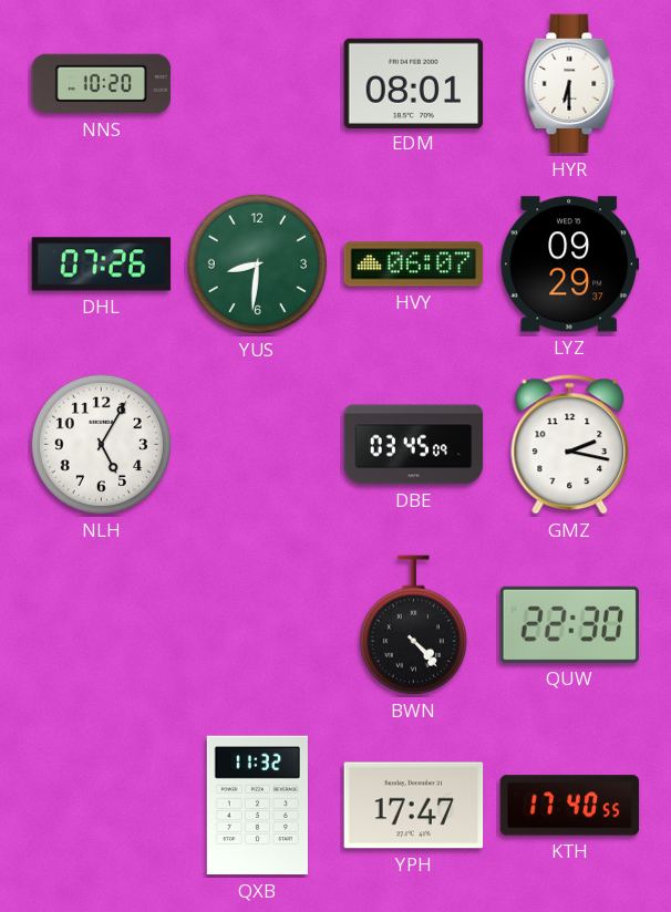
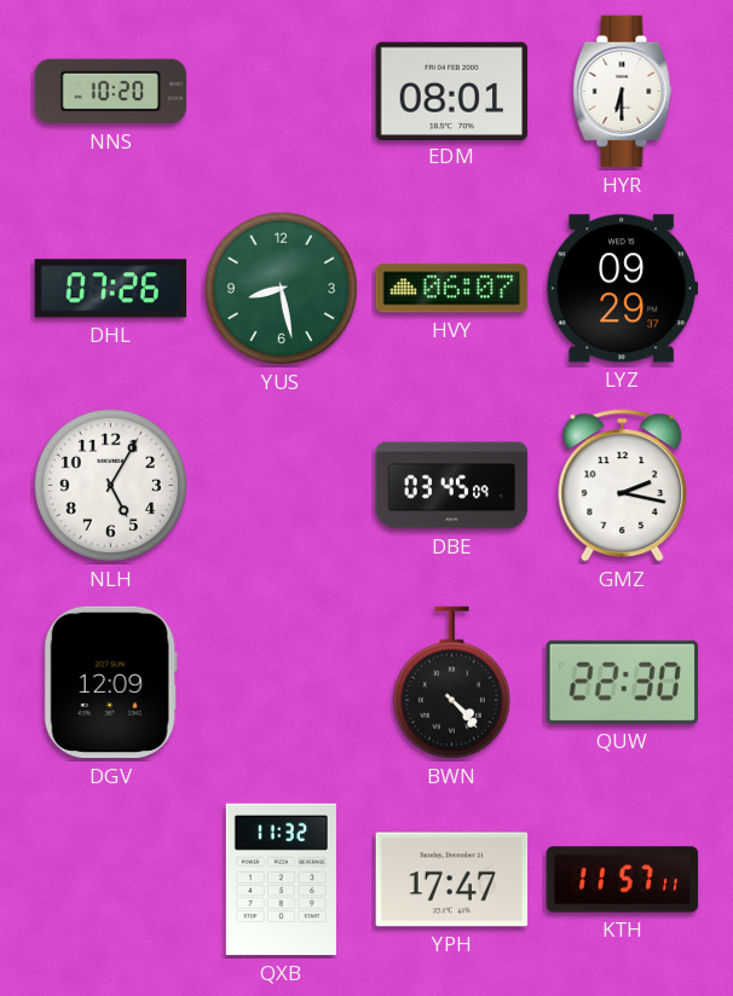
YUS: 8:31 -> 8:28
DGV: none -> 12:09
KTH: 17:40 -> 11:57
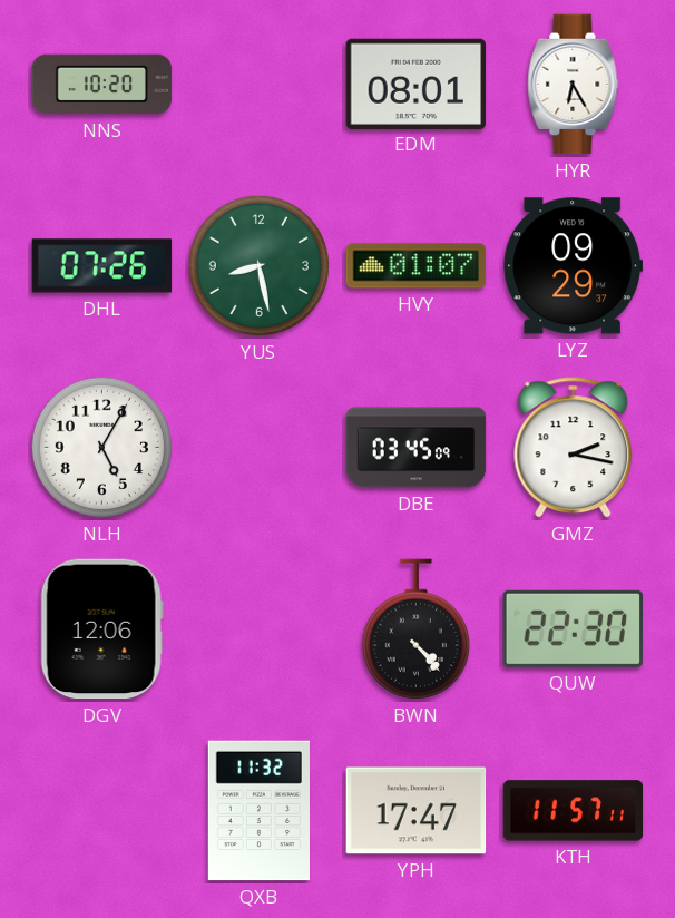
HYR: 6:30 -> 6:25
HVY: 06:07 -> 01:07
DGV: 12:09 -> 12:06
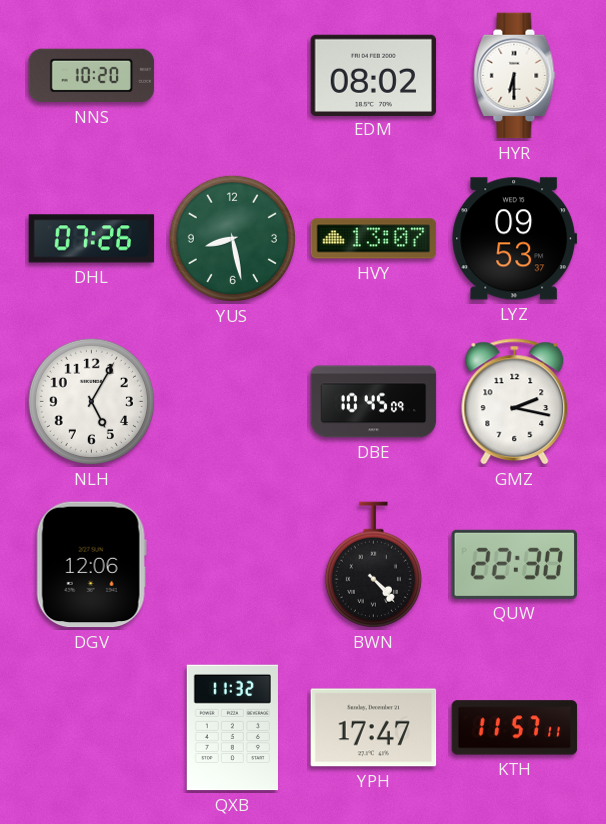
EDM: 08:01 -> 08:02
HYR: 6:25 -> 6:30
HVY: 01:07 -> 13:07
LYZ: 09:29 -> 09:53
DBE: 03:45 -> 10:45
